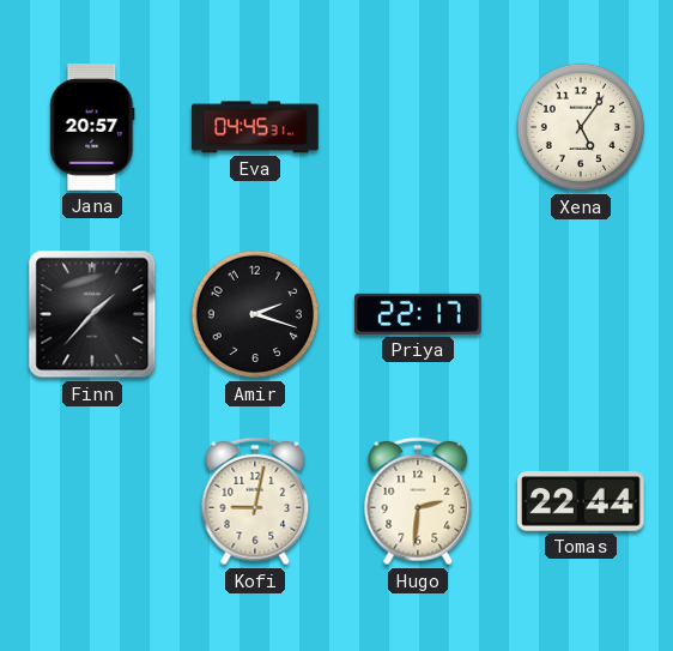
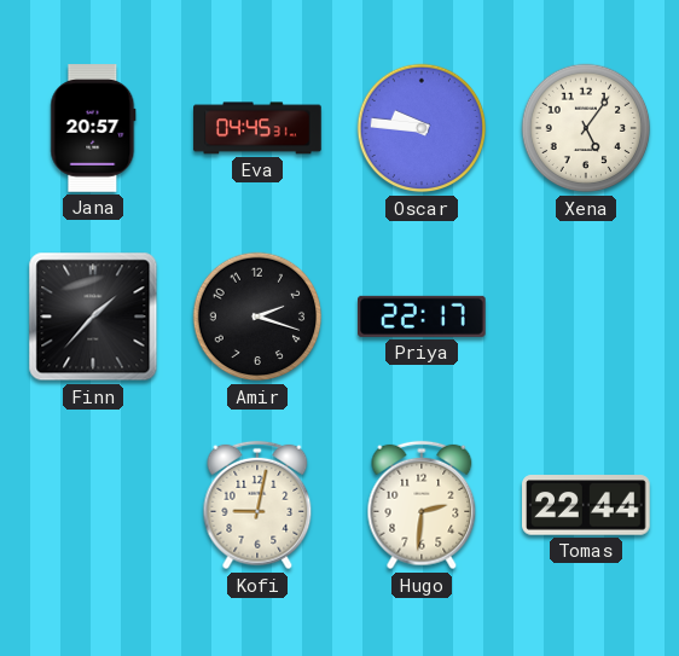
Oscar: none -> 9:46
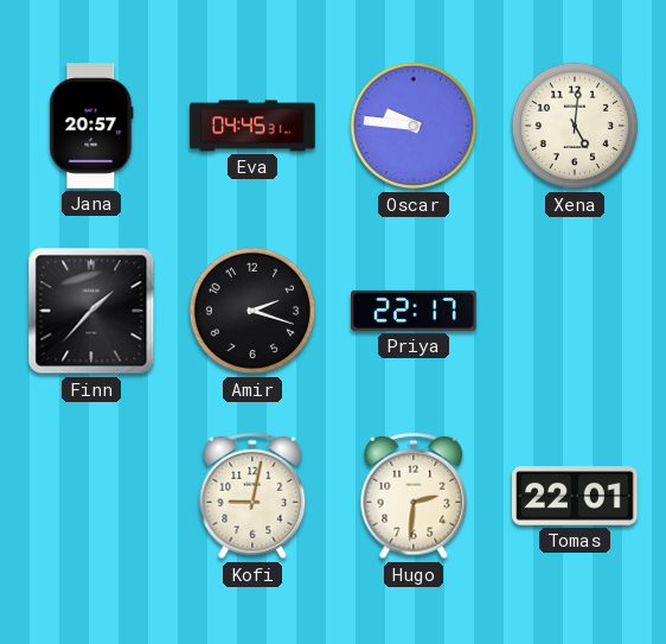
Xena: 5:06 -> 5:01
Tomas: 22:44 -> 22:01
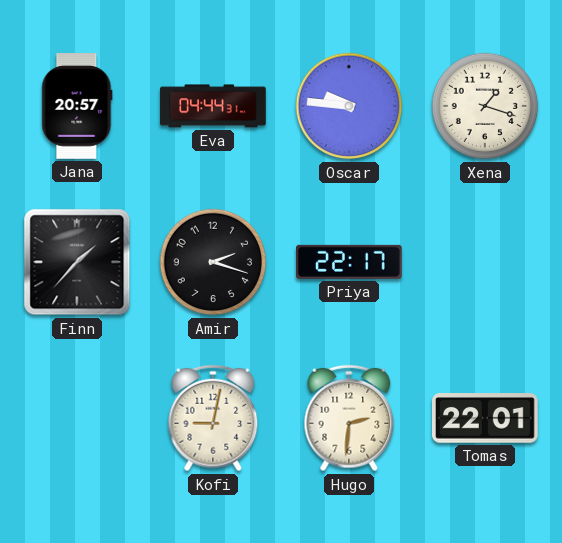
Eva: 04:45 -> 04:44
Xena: 5:01 -> 1:18
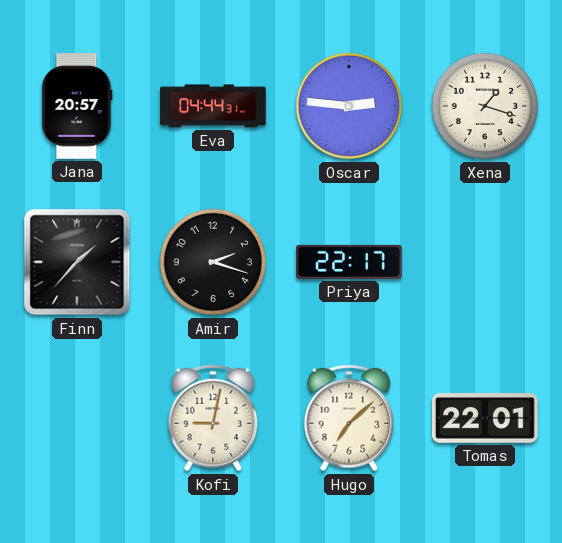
Oscar: 9:46 -> 2:46
Hugo: 2:31 -> 7:08
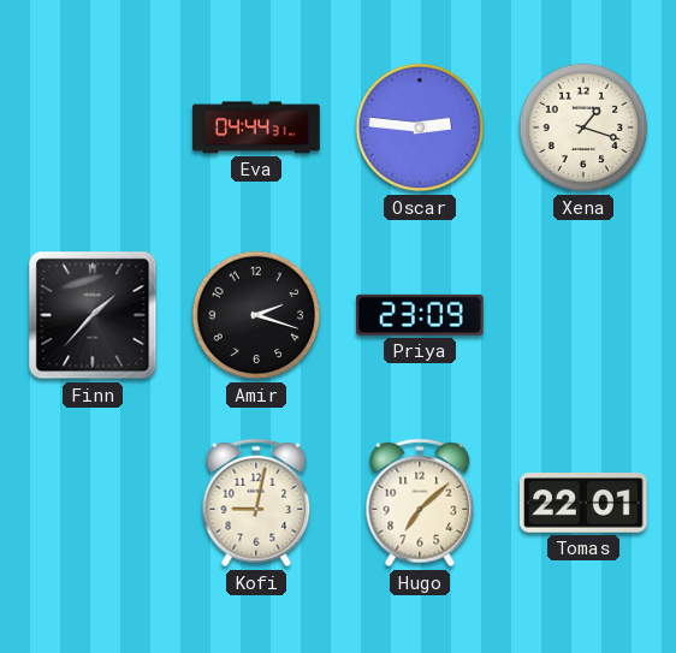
Jana: 20:57 -> none
Priya: 22:17 -> 23:09
